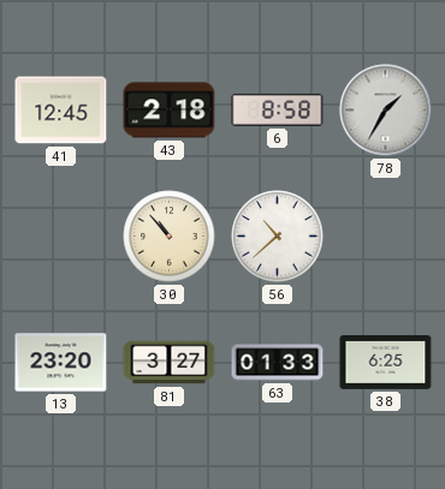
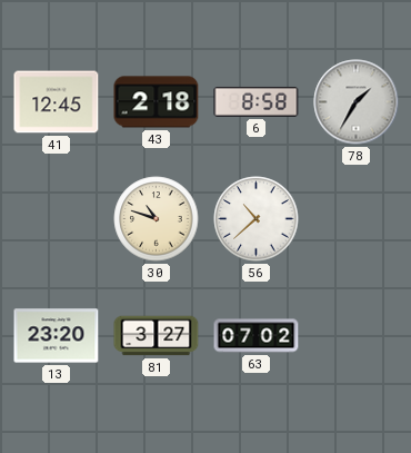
30: 10:53 -> 10:48
63: 01:33 -> 07:02
38: 6:25 -> none
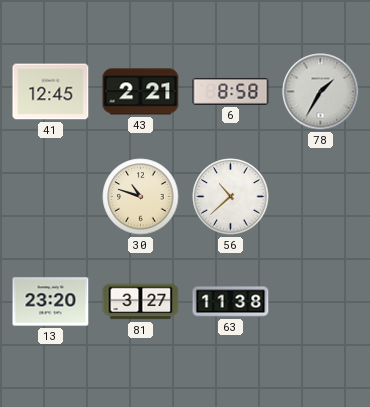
43: 2:18 -> 2:21
63: 07:02 -> 11:38
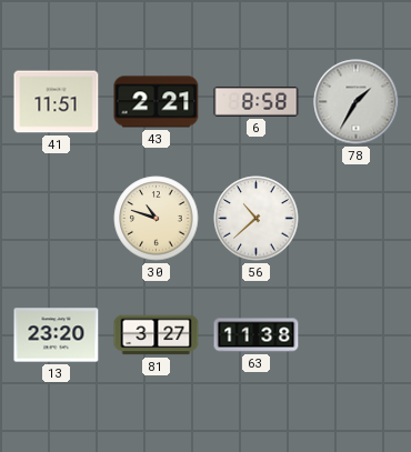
41: 12:45 -> 11:51
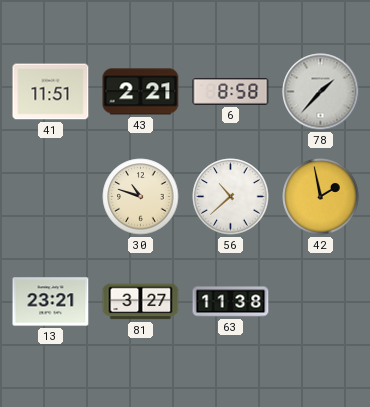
78: 1:35 -> 1:37
42: none -> 1:58
13: 23:20 -> 23:21
